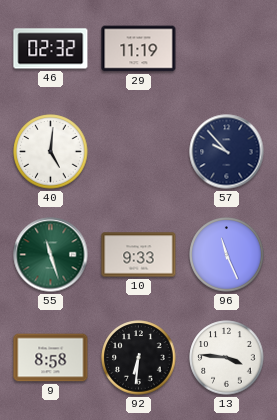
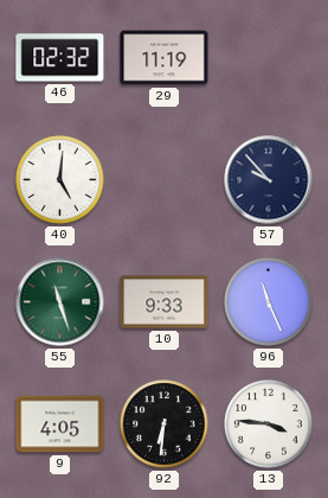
9: 8:58 -> 4:05
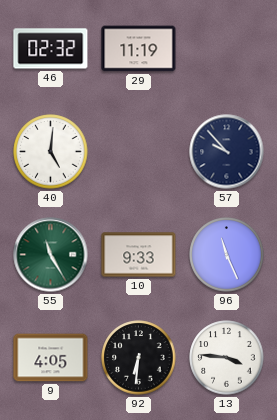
55: 11:27 -> 11:25
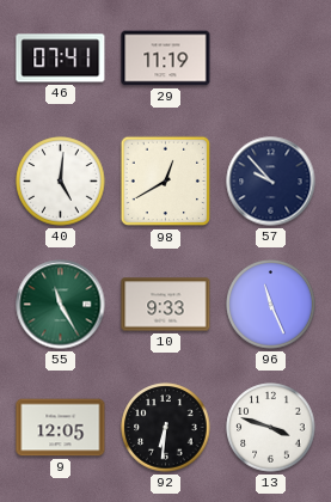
46: 02:32 -> 07:41
98: none -> 12:40
9: 4:05 -> 12:05
13: 3:46 -> 3:48
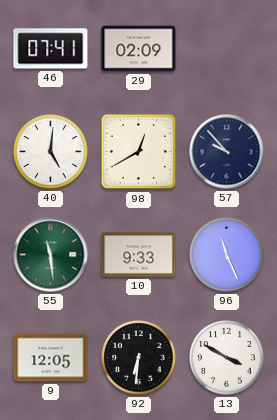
29: 11:19 -> 02:09
55: 11:25 -> 11:29
13: 3:48 -> 3:50
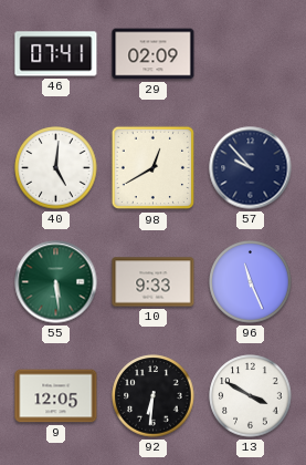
55: 11:29 -> 5:29
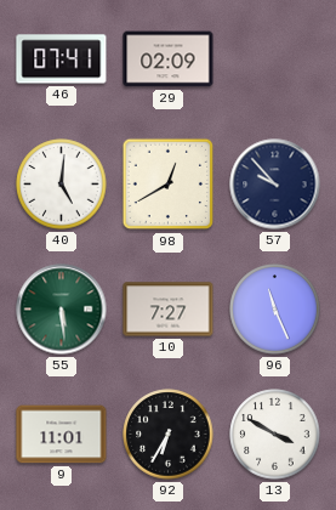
10: 9:33 -> 7:27
9: 12:05 -> 11:01
92: 6:31 -> 6:35
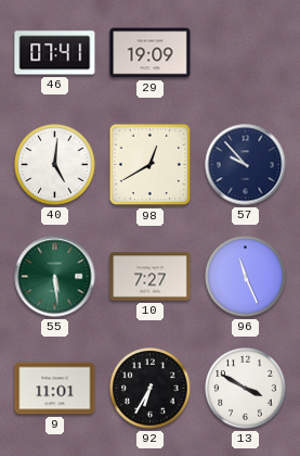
29: 02:09 -> 19:09
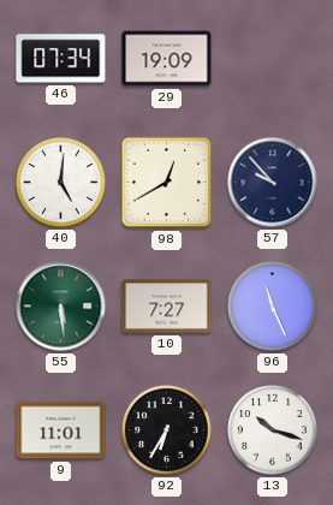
46: 07:41 -> 07:34
13: 3:50 -> 10:18
